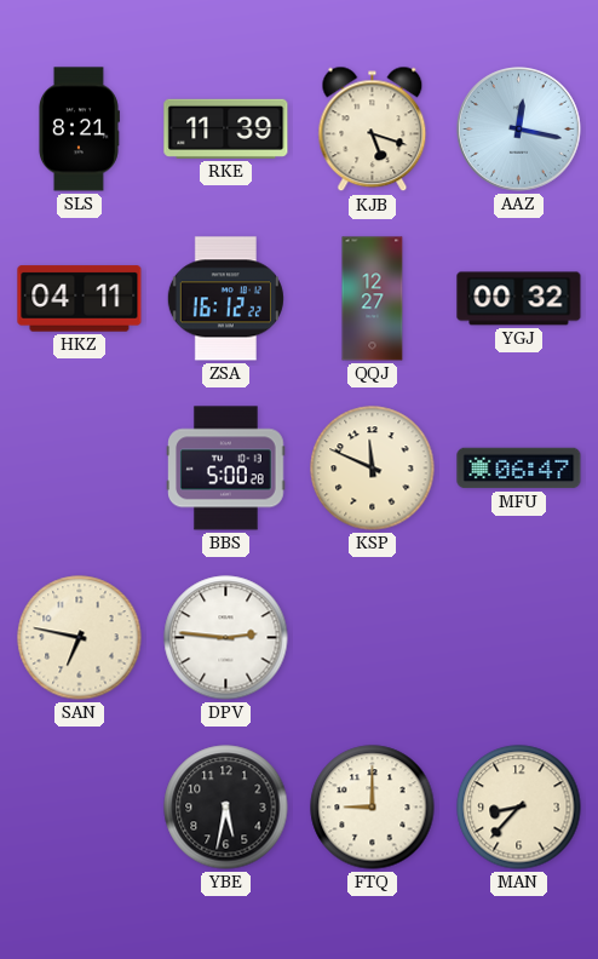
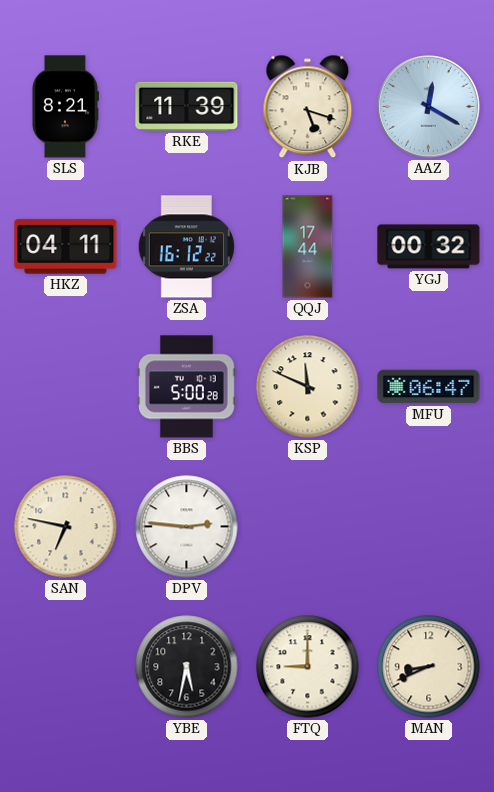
AAZ: 12:17 -> 12:20
QQJ: 12:27 -> 17:44
MAN: 8:37 -> 8:41
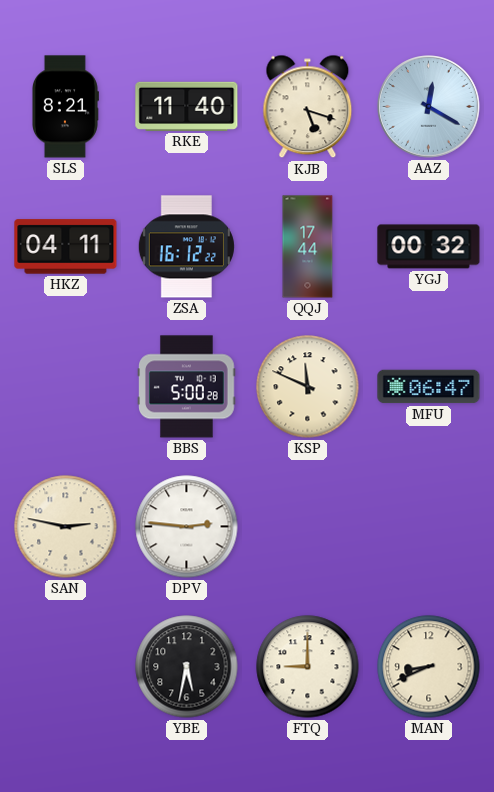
RKE: 11:39 -> 11:40
SAN: 6:47 -> 2:47
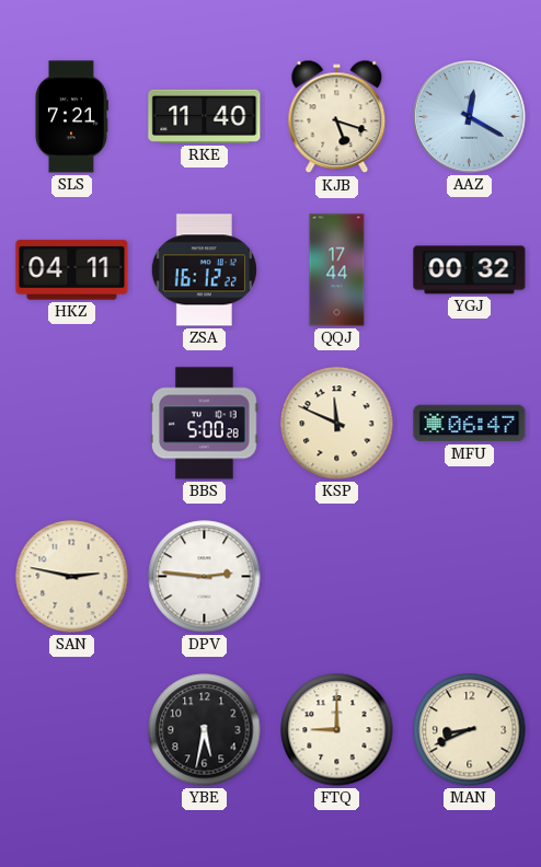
SLS: 8:21 -> 7:21
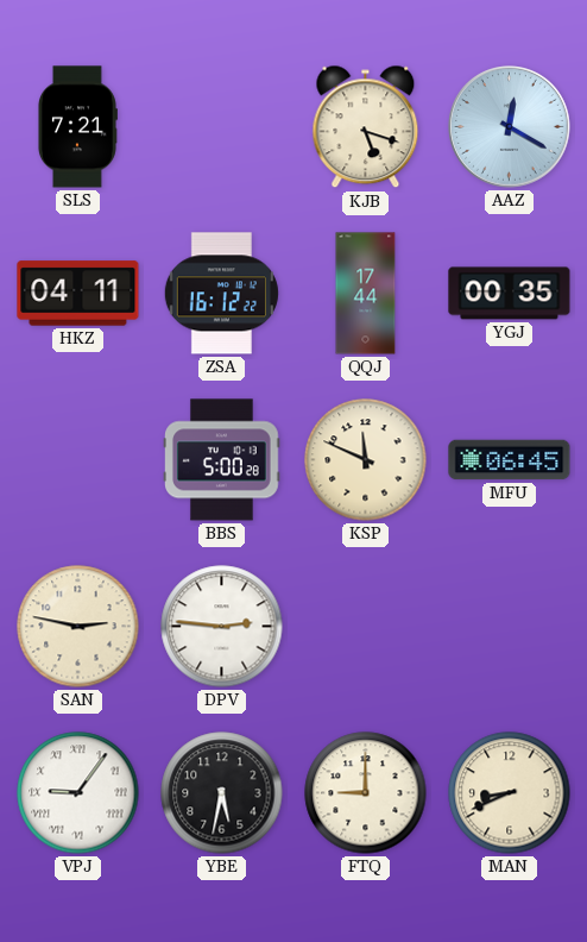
RKE: 11:40 -> none
YGJ: 00:32 -> 00:35
MFU: 06:47 -> 06:45
VPJ: none -> 9:06
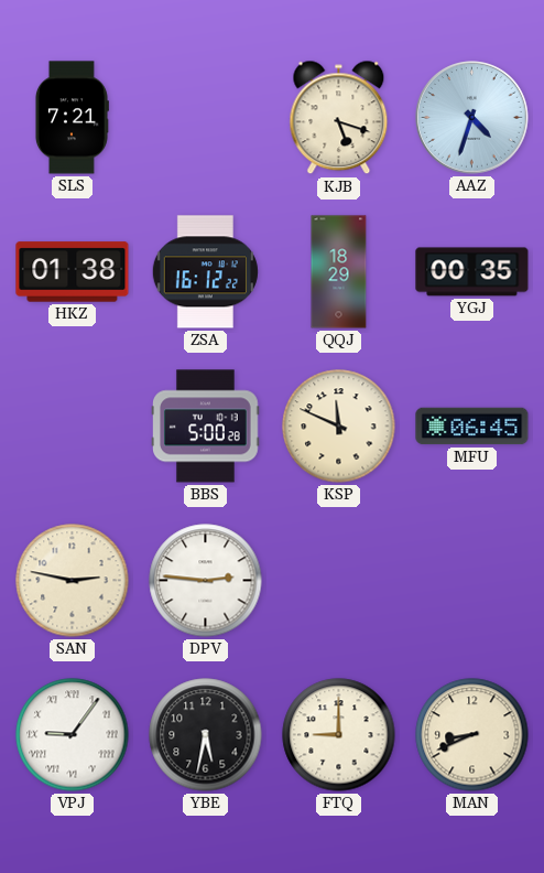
AAZ: 12:20 -> 4:33
HKZ: 04:11 -> 01:38
QQJ: 17:44 -> 18:29
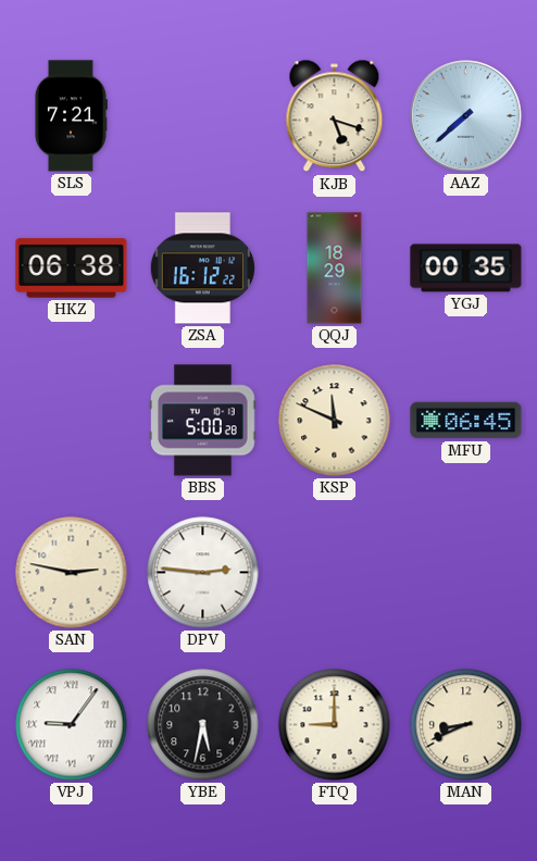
AAZ: 4:33 -> 7:38
HKZ: 01:38 -> 06:38
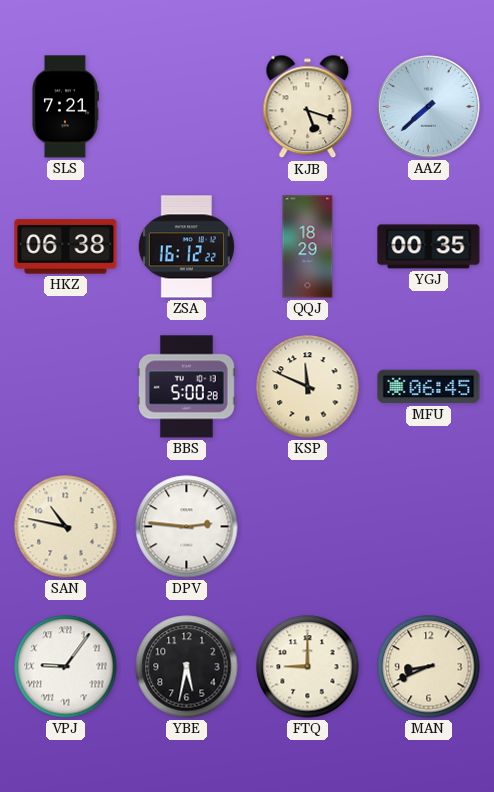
SAN: 2:47 -> 10:47
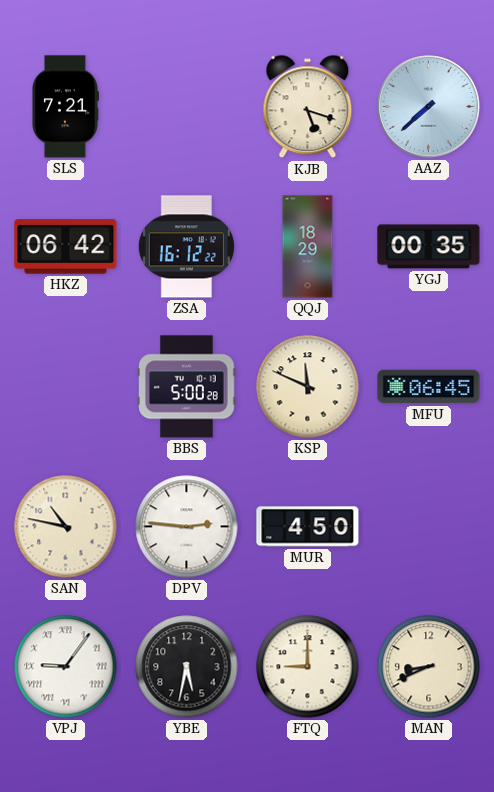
HKZ: 06:38 -> 06:42
MUR: none -> 4:50
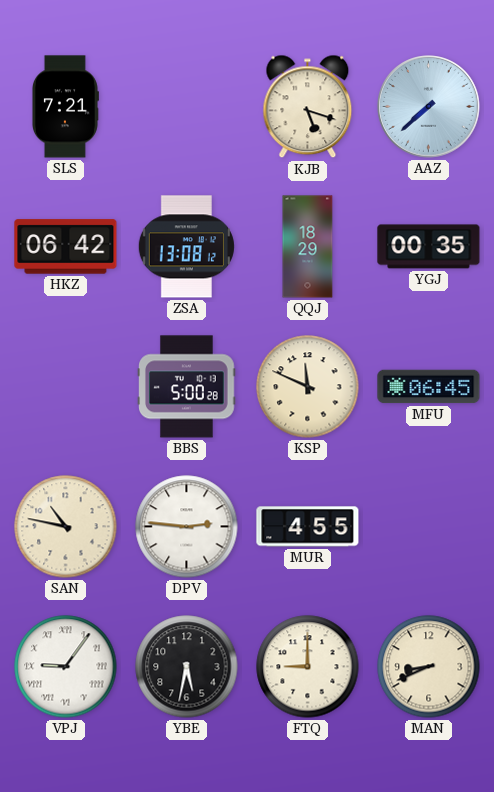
ZSA: 16:12 -> 13:08
MUR: 4:50 -> 4:55
